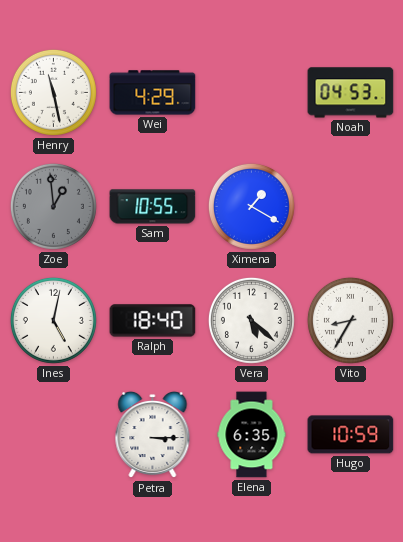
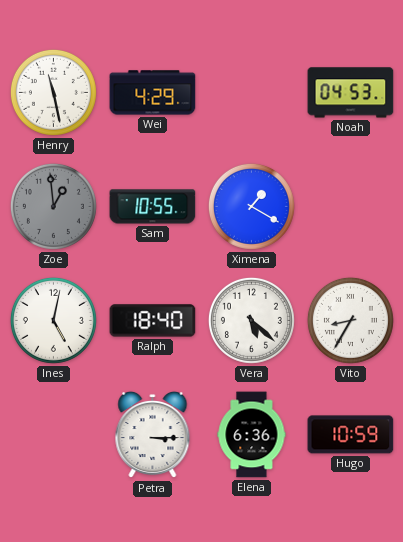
Elena: 6:35 -> 6:36
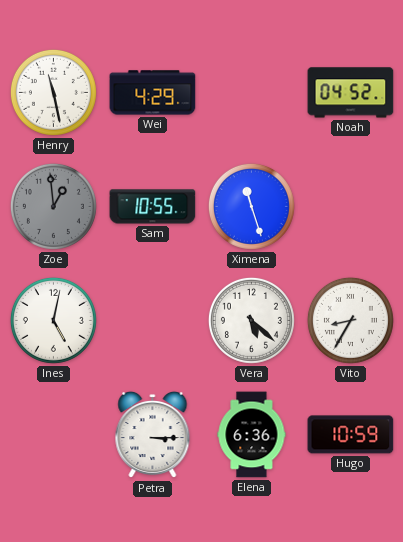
Noah: 04:53 -> 04:52
Ximena: 1:20 -> 11:27
Ralph: 18:40 -> none
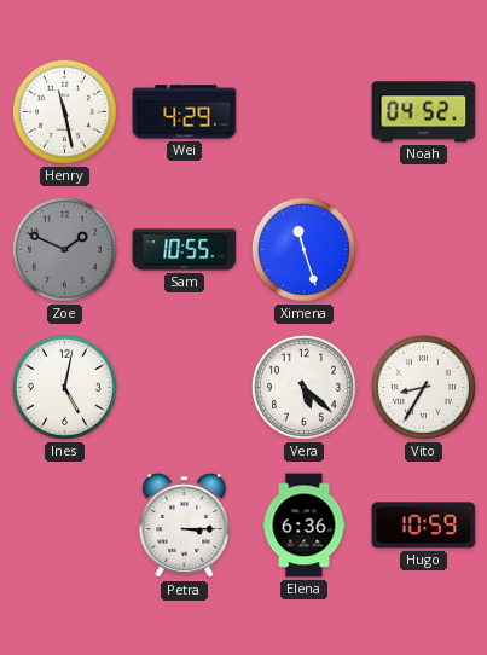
Zoe: 12:59 -> 1:49
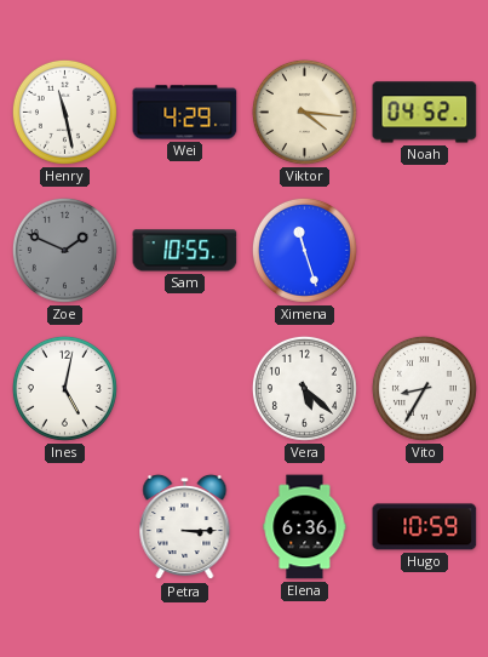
Viktor: none -> 4:16
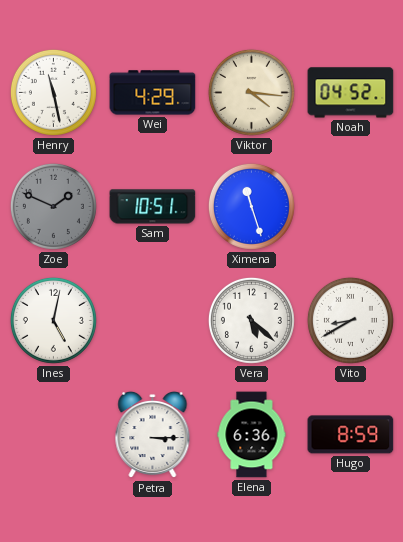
Sam: 10:55 -> 10:51
Vito: 8:35 -> 8:40
Hugo: 10:59 -> 8:59
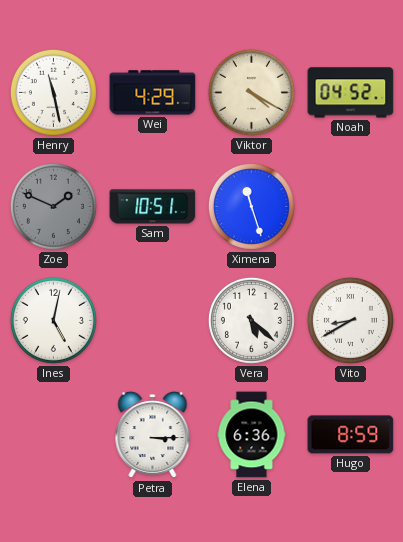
Viktor: 4:16 -> 4:20
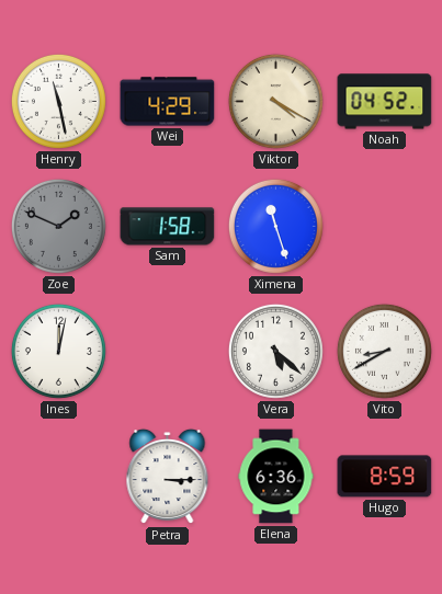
Sam: 10:51 -> 1:58
Ines: 5:02 -> 12:02
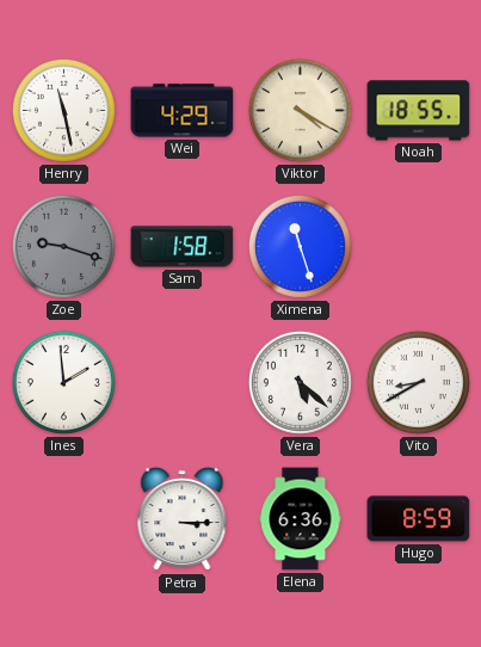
Noah: 04:52 -> 18:55
Zoe: 1:49 -> 9:18
Ines: 12:02 -> 1:59
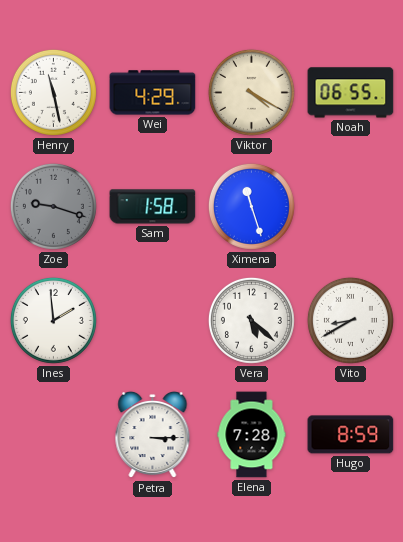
Noah: 18:55 -> 06:55
Elena: 6:36 -> 7:28
